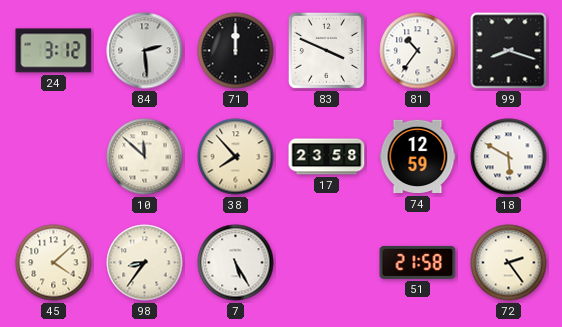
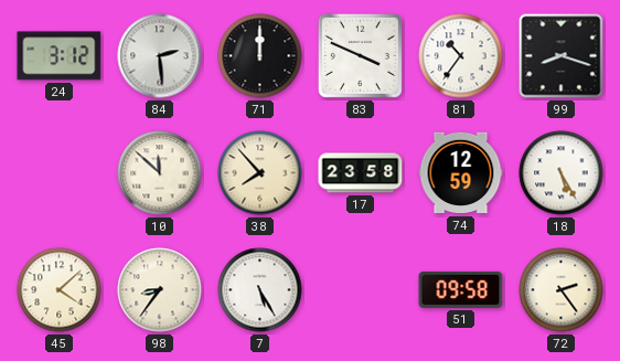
18: 5:50 -> 5:25
51: 21:58 -> 09:58
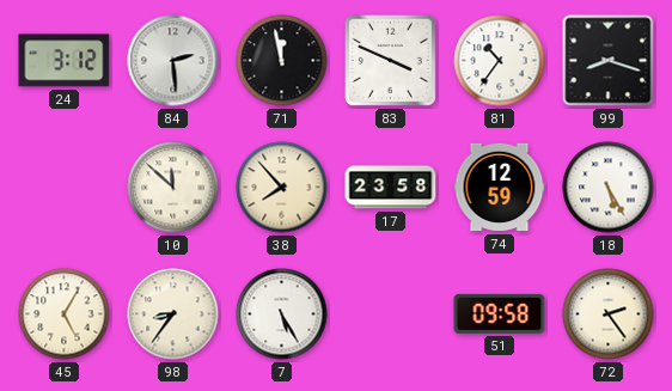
71: 12:00 -> 11:58
45: 4:08 -> 5:05
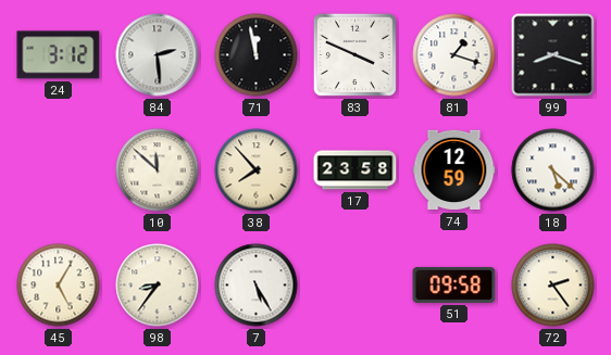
81: 10:36 -> 1:18
18: 5:25 -> 5:22
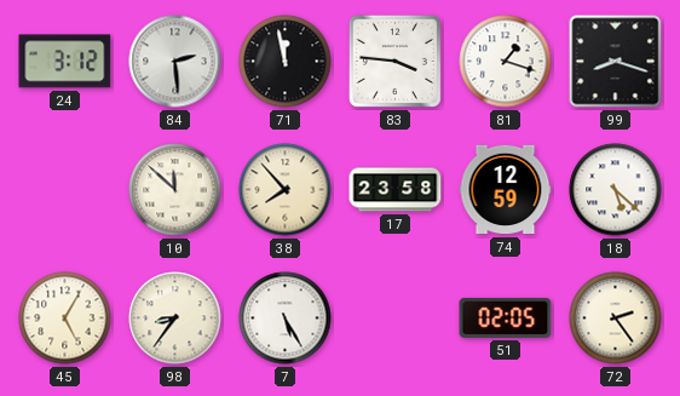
83: 3:49 -> 3:46
51: 09:58 -> 02:05
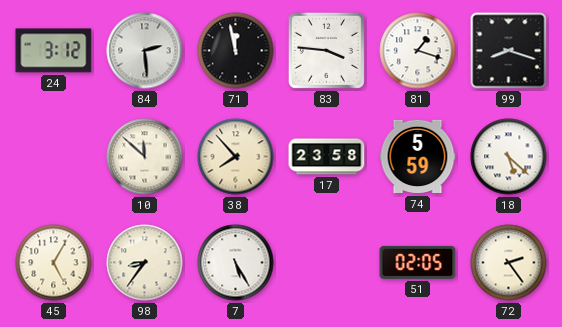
74: 12:59 -> 5:59
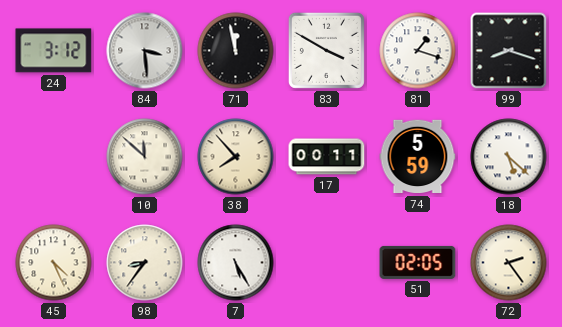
84: 2:29 -> 3:29
83: 3:46 -> 3:50
17: 23:58 -> 00:11
45: 5:05 -> 4:26
